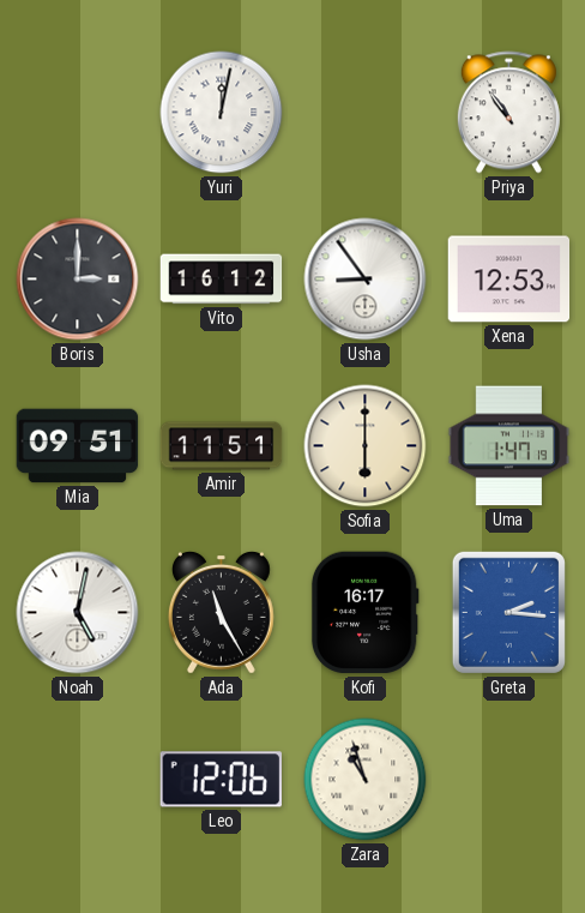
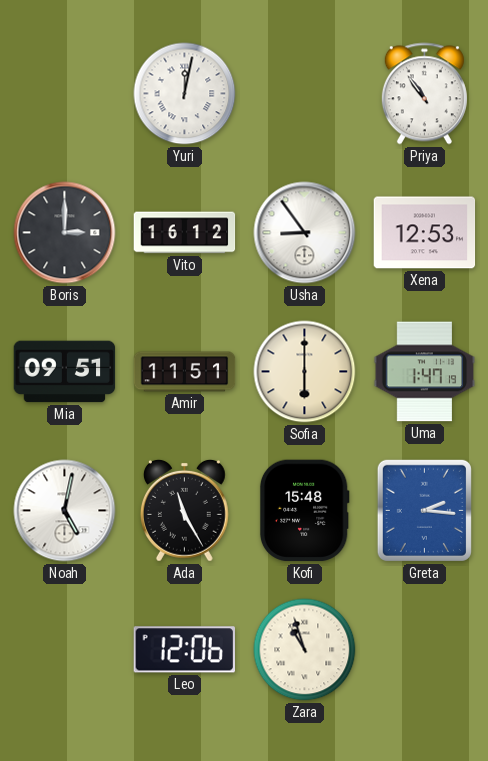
Kofi: 16:17 -> 15:48
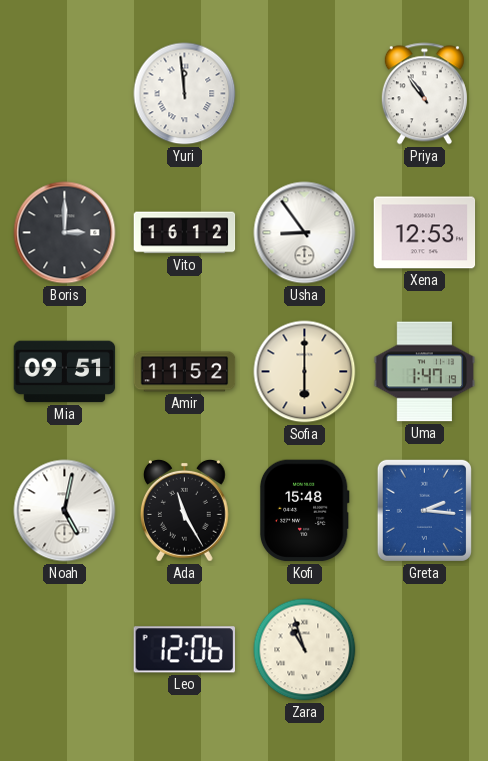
Yuri: 12:02 -> 11:59
Amir: 11:51 -> 11:52
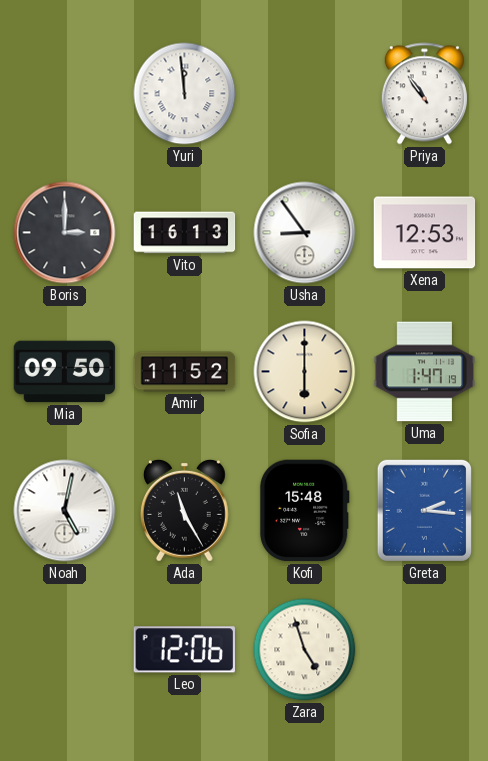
Vito: 16:12 -> 16:13
Mia: 09:51 -> 09:50
Zara: 10:57 -> 4:57
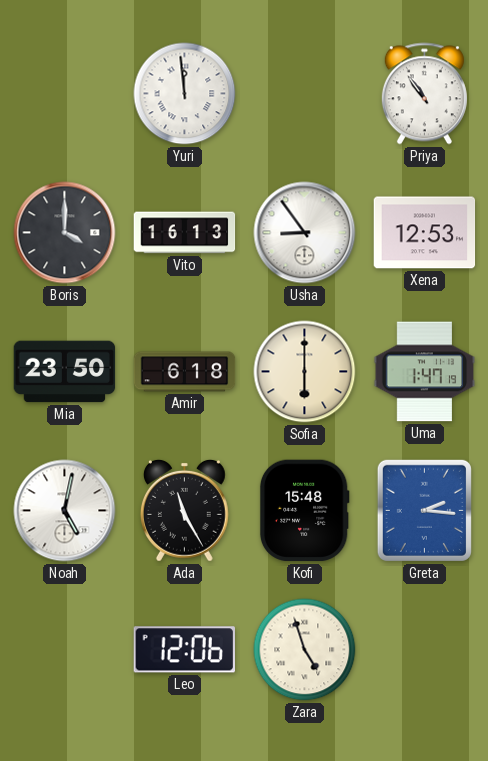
Boris: 3:00 -> 4:00
Mia: 09:50 -> 23:50
Amir: 11:52 -> 6:18
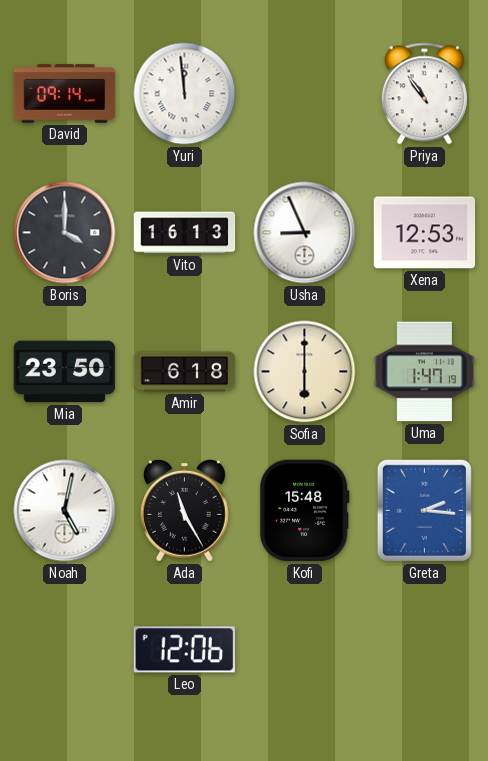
David: none -> 09:14
Usha: 8:54 -> 8:56
Zara: 4:57 -> none
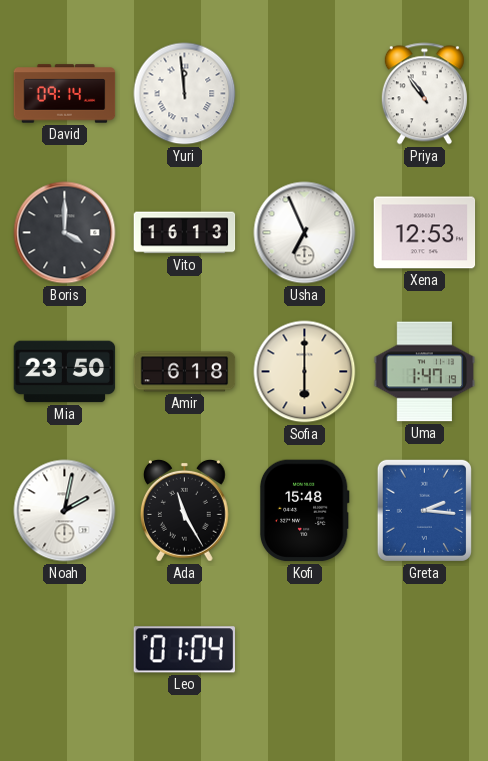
Usha: 8:56 -> 6:56
Noah: 5:02 -> 2:02
Leo: 12:06 -> 01:04
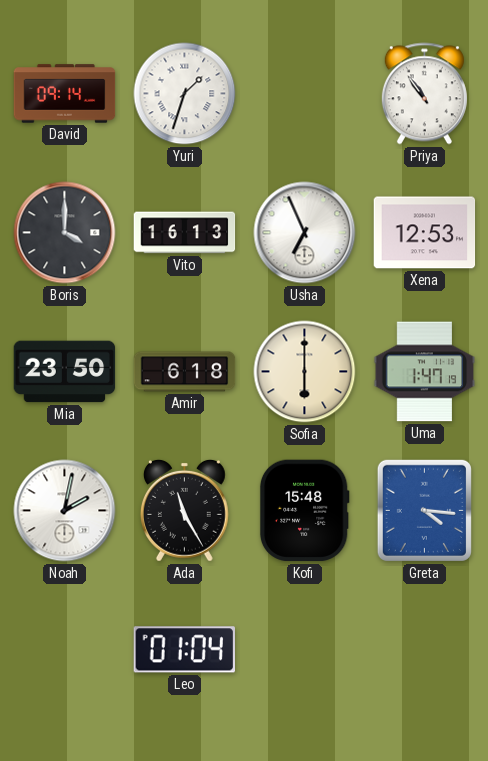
Yuri: 11:59 -> 1:33
Greta: 2:16 -> 4:16
